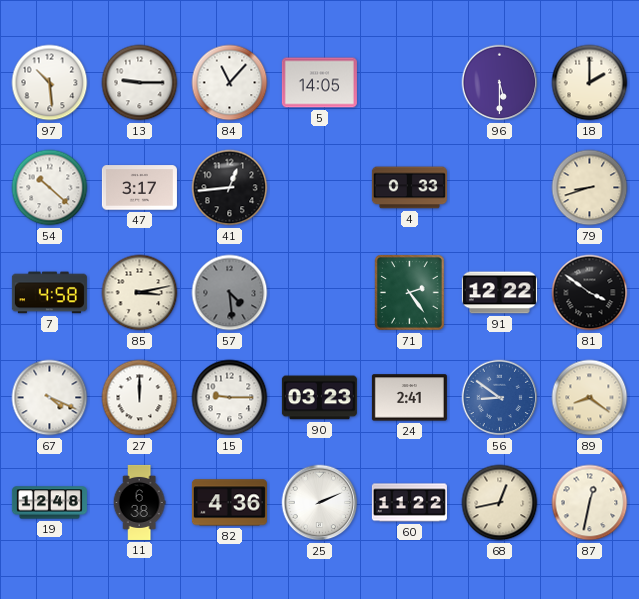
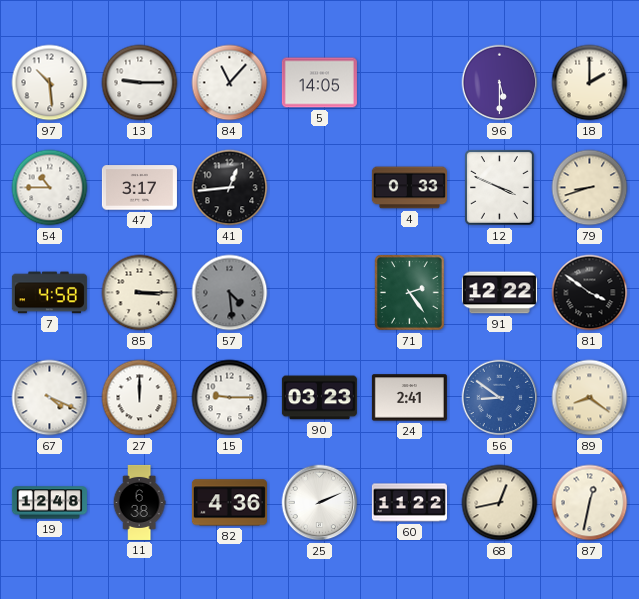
54: 10:22 -> 10:45
12: none -> 3:49
85: 3:13 -> 3:15
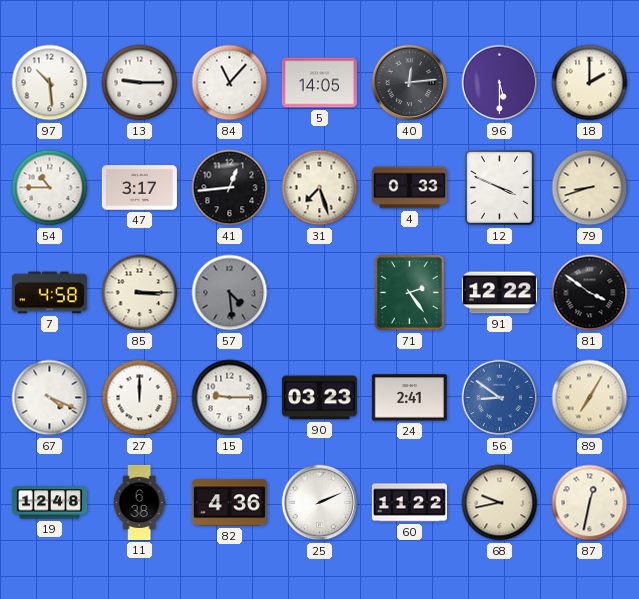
40: none -> 12:14
31: none -> 7:27
89: 8:21 -> 7:05
68: 12:43 -> 9:43
